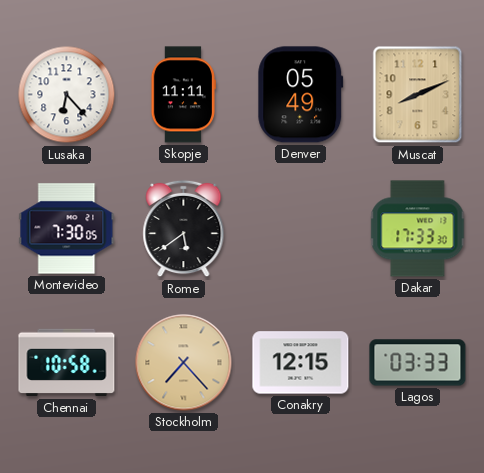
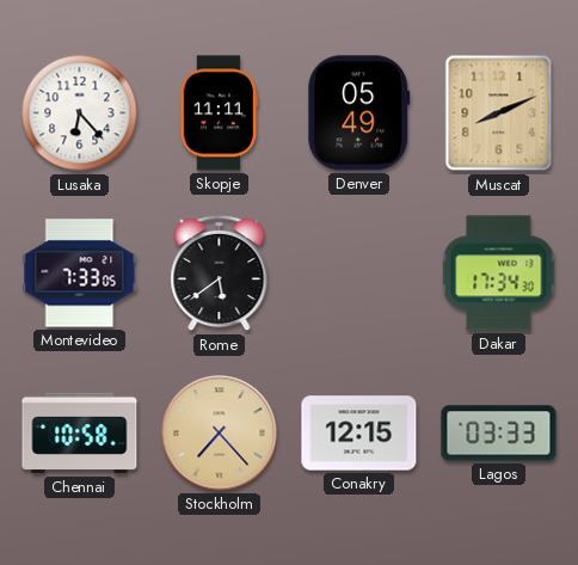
Montevideo: 7:30 -> 7:33
Dakar: 17:33 -> 17:34
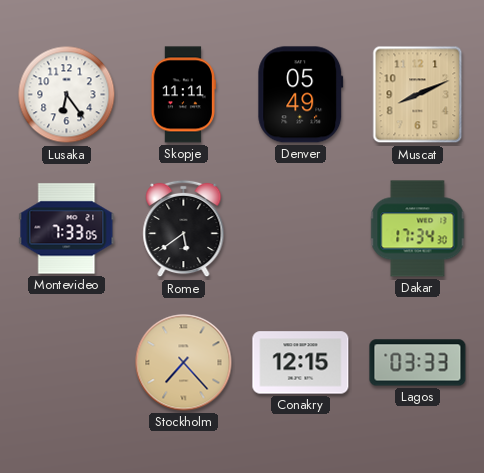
Lusaka: 6:23 -> 6:24
Chennai: 10:58 -> none
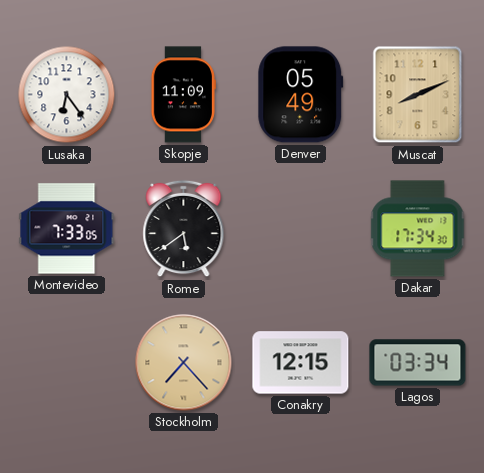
Skopje: 11:11 -> 11:09
Lagos: 03:33 -> 03:34
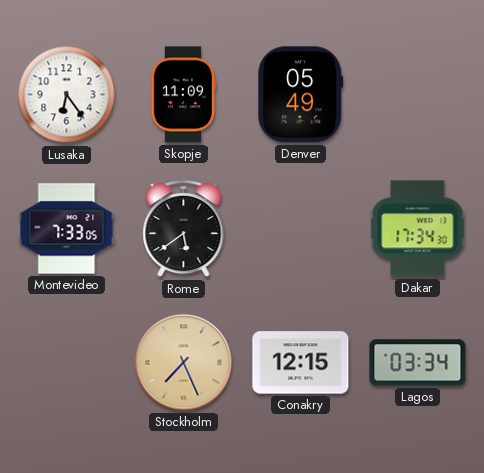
Muscat: 8:11 -> none
Stockholm: 7:23 -> 7:26
